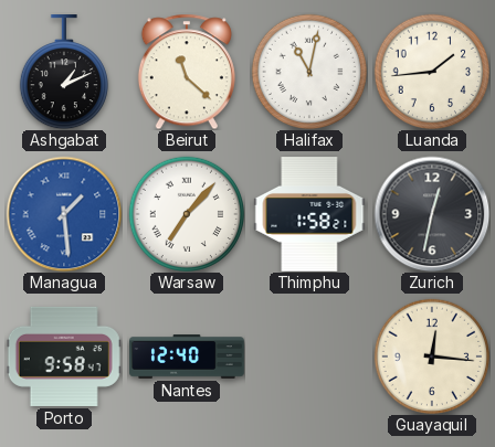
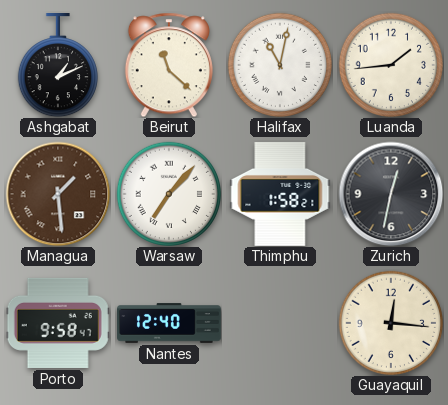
Managua dial: blue -> brown
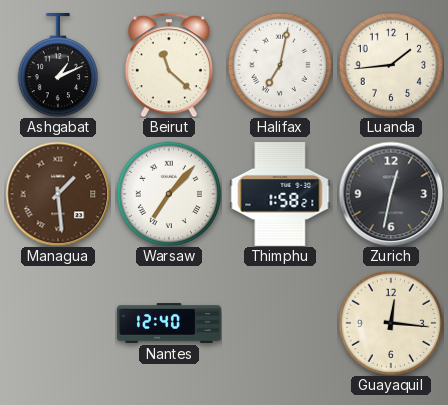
Halifax: 11:02 -> 7:02
Porto: 9:58 -> none
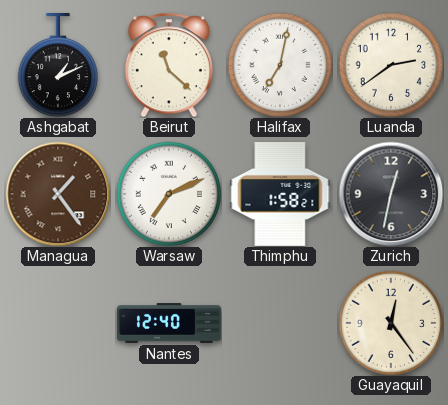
Luanda: 1:44 -> 2:39
Managua: 1:29 -> 1:24
Warsaw: 7:07 -> 7:11
Guayaquil: 12:16 -> 12:24
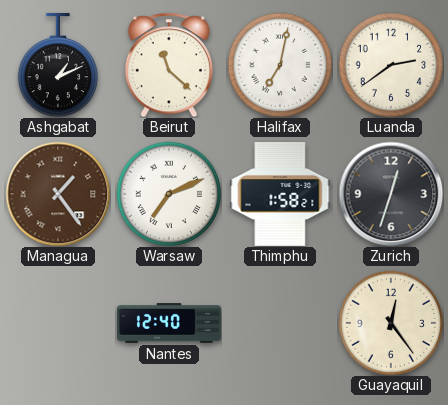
Zurich: 12:32 -> 12:33
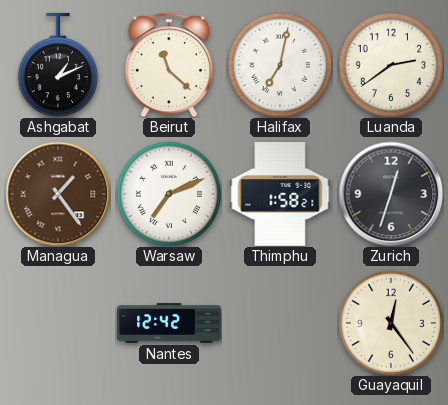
Nantes: 12:40 -> 12:42
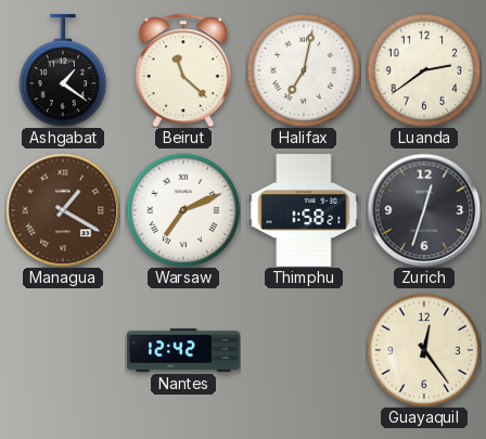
Ashgabat: 1:11 -> 1:21
Managua: 1:24 -> 1:20
